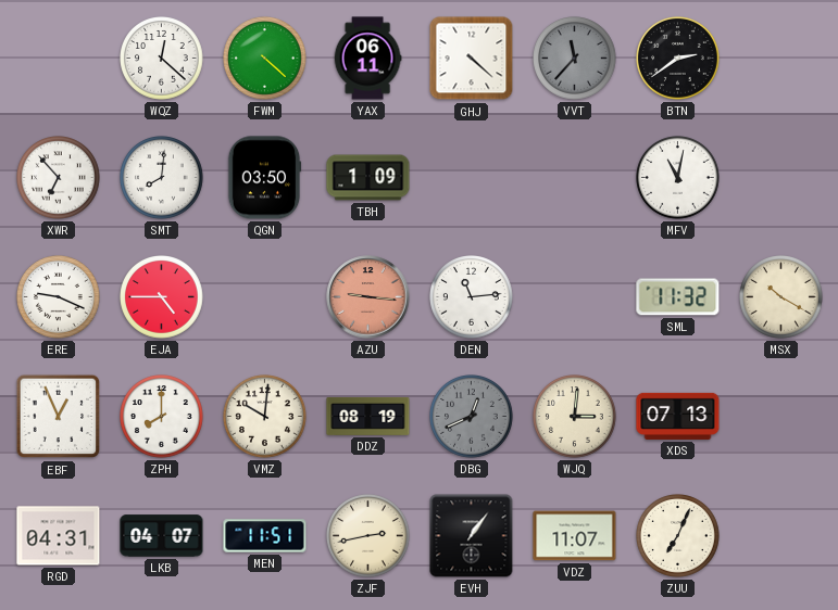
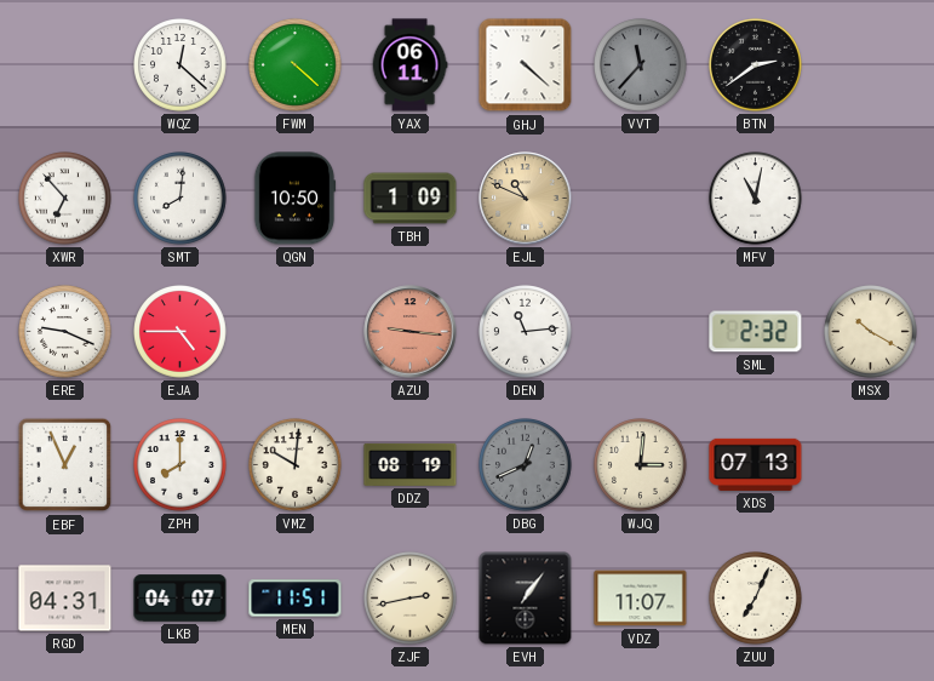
QGN: 03:50 -> 10:50
EJL: none -> 10:49
SML: 11:32 -> 2:32
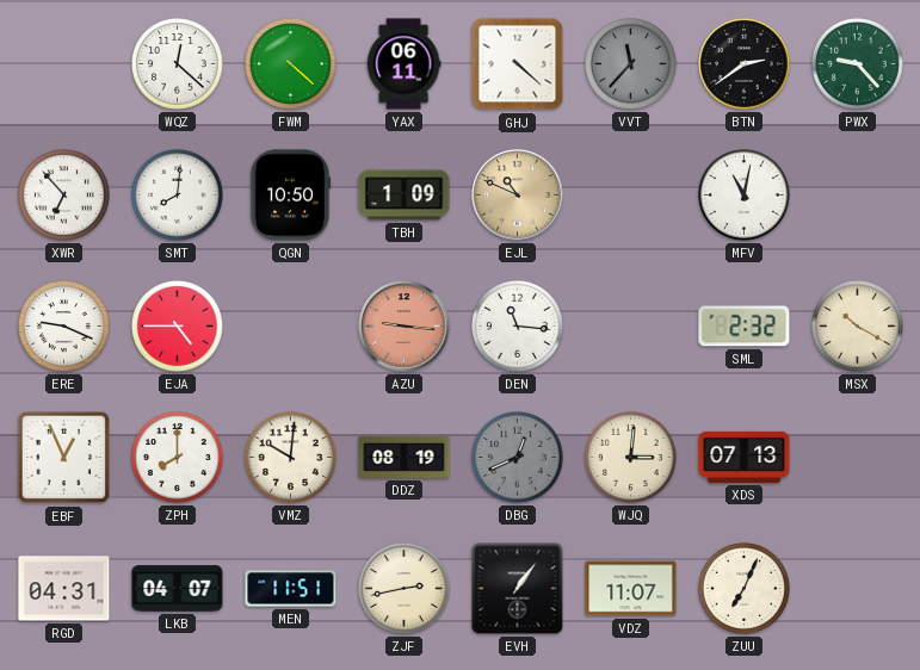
PWX: none -> 9:23
DEN: 11:14 -> 11:16
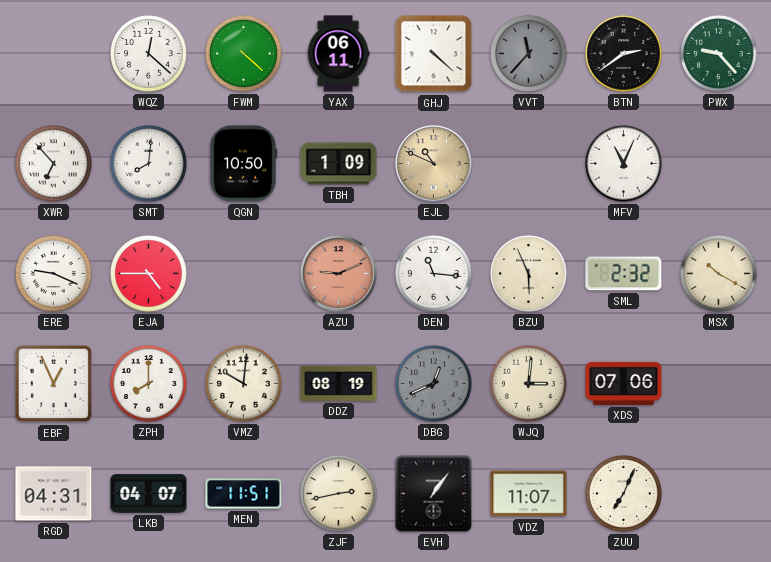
MFV: 11:02 -> 11:04
AZU: 9:16 -> 9:11
BZU: none -> 5:56
XDS: 07:13 -> 07:06
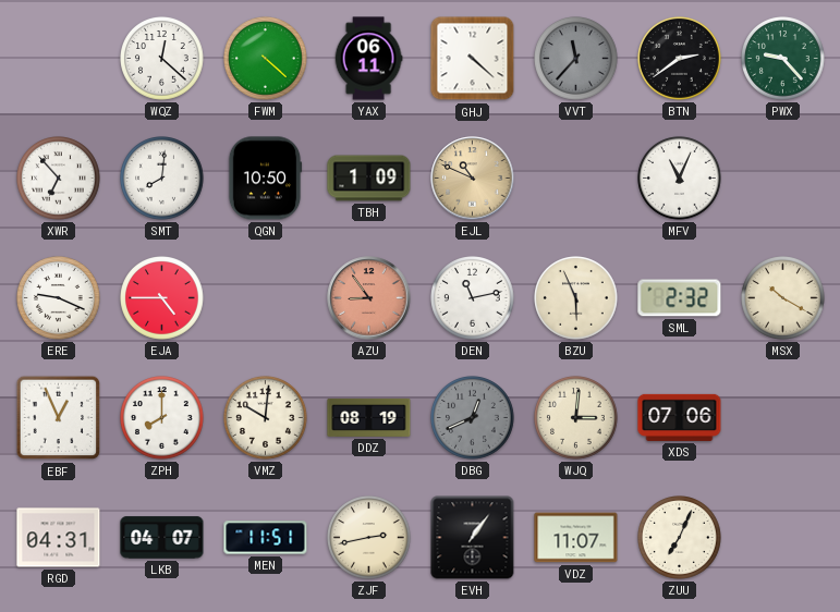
AZU: 9:11 -> 8:54
DEN: 11:16 -> 11:13
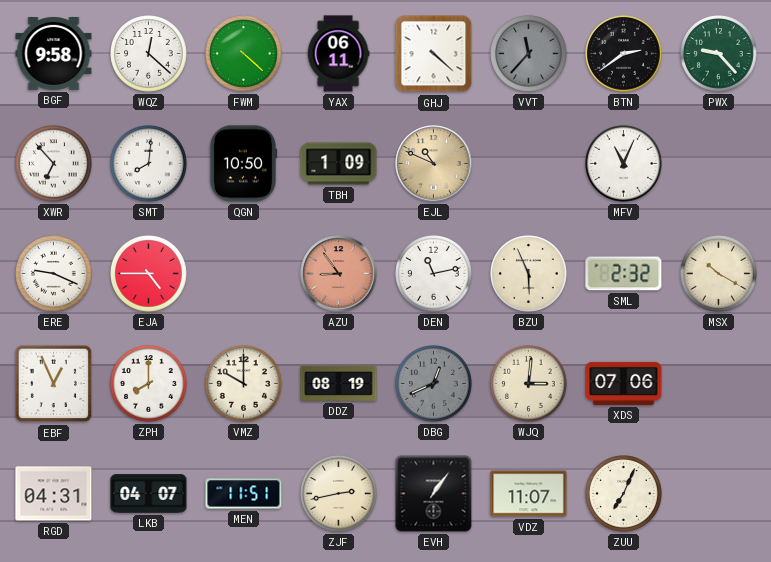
BGF: none -> 9:58
VMZ: 10:01 -> 10:00
